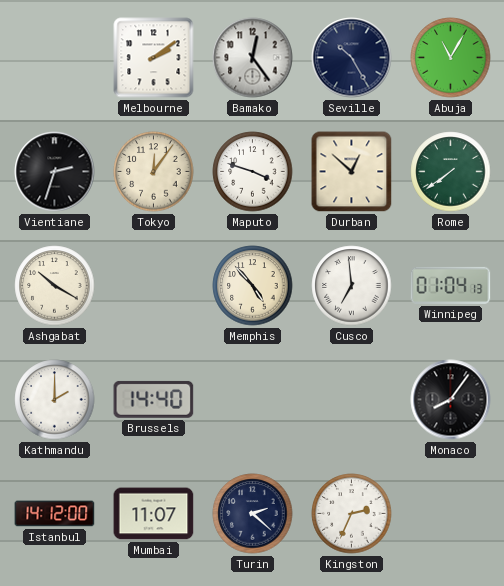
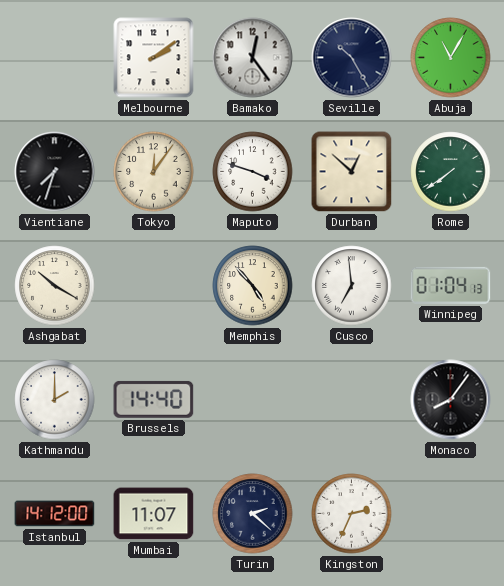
Vientiane: 2:33 -> 7:33
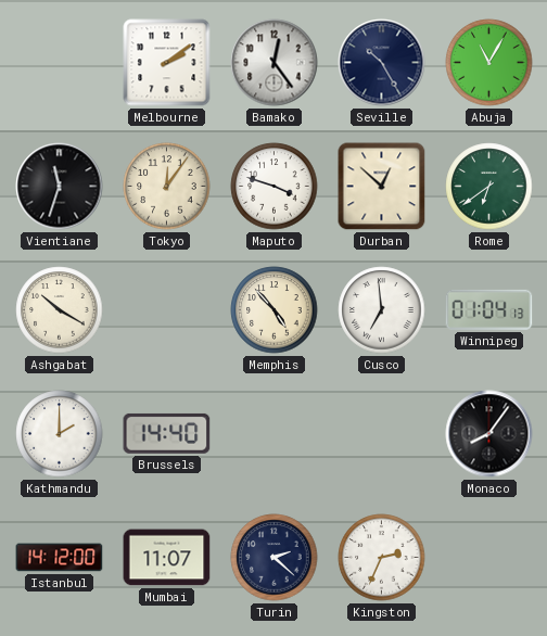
Vientiane: 7:33 -> 11:33
Rome: 7:39 -> 6:39
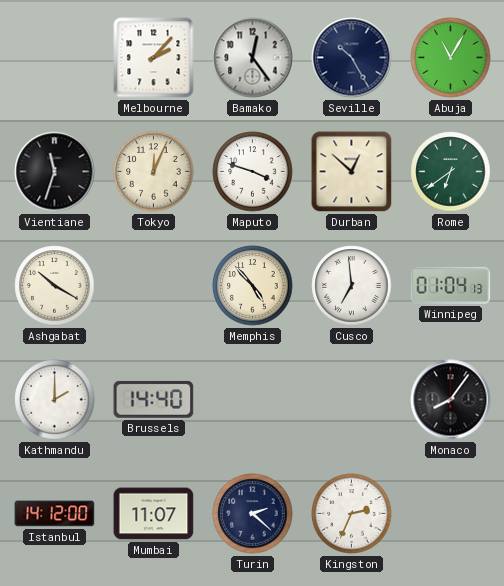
Melbourne: 2:09 -> 2:07
Tokyo: 12:06 -> 12:04
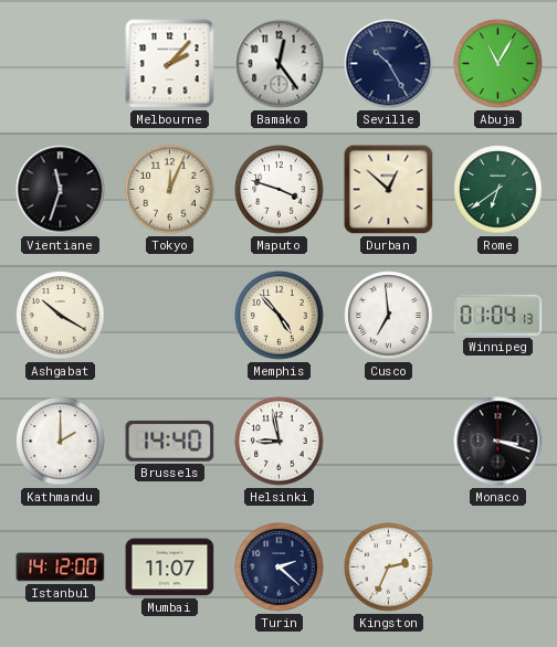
Helsinki: none -> 8:58
Monaco: 8:06 -> 3:18
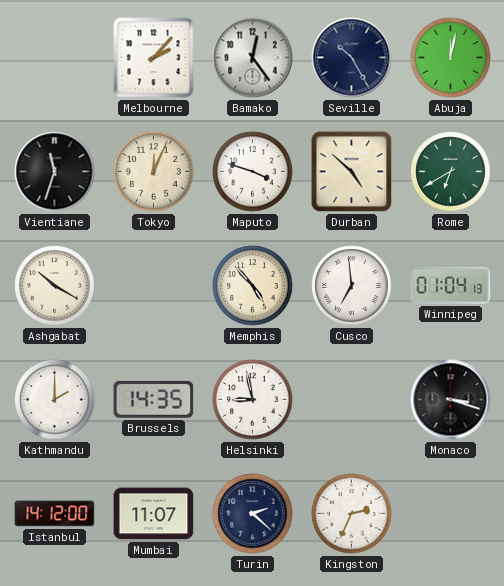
Abuja: 11:05 -> 12:02
Durban: 12:52 -> 4:52
Rome: 6:39 -> 6:40
Brussels: 14:40 -> 14:35
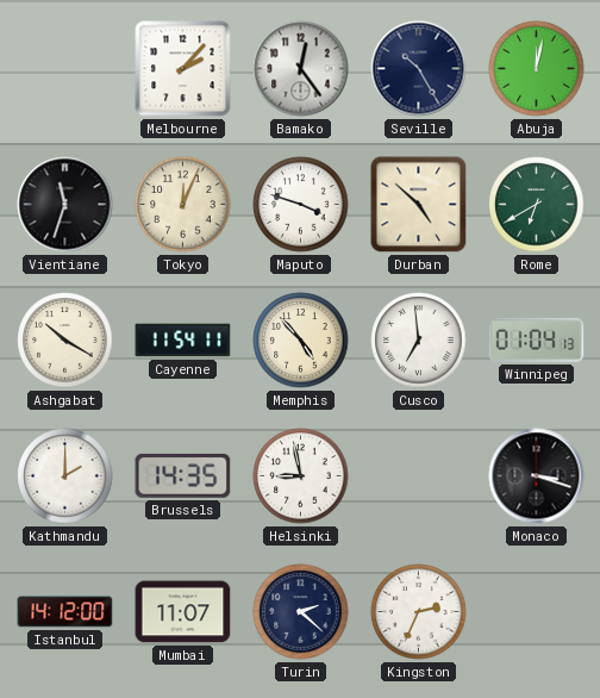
Cayenne: none -> 11:54
